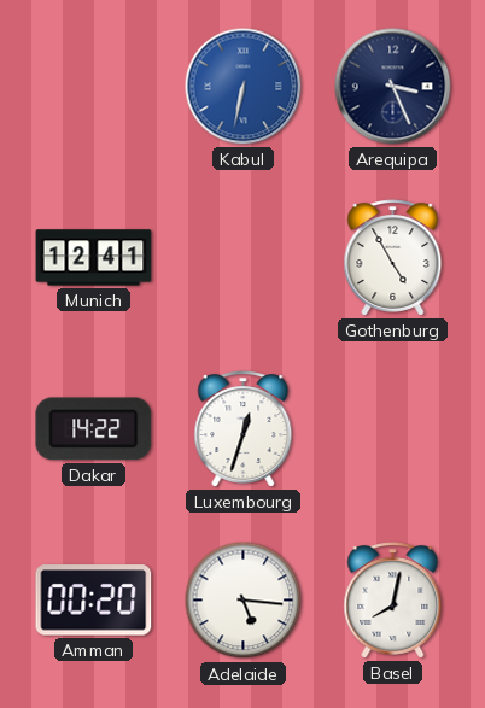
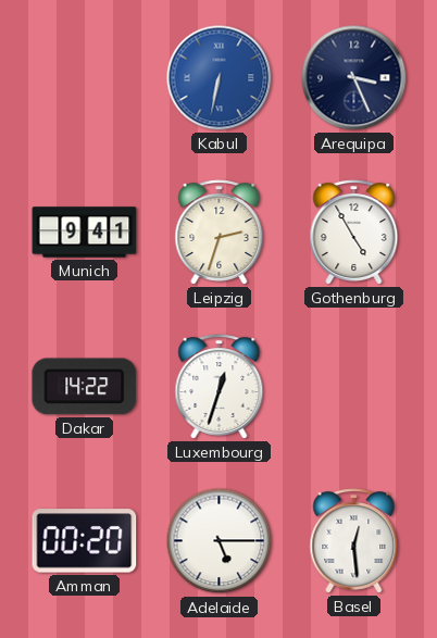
Munich: 12:41 -> 9:41
Leipzig: none -> 2:33
Adelaide: 5:16 -> 5:15
Basel: 8:02 -> 12:29
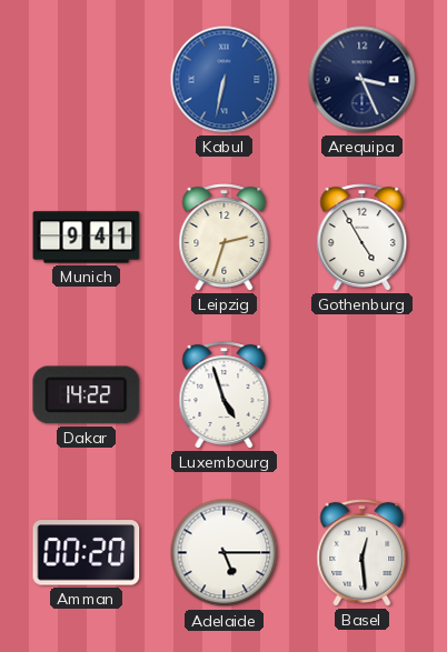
Luxembourg: 12:33 -> 4:57
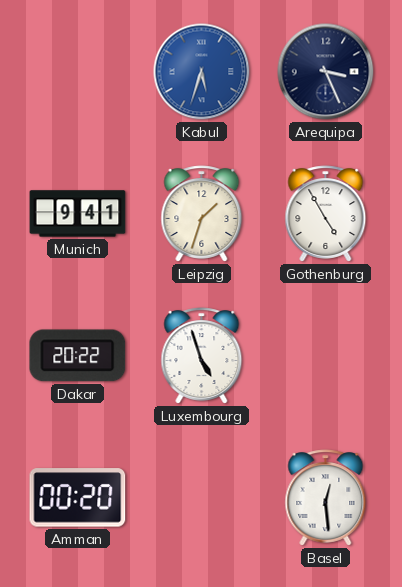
Kabul: 6:32 -> 5:33
Leipzig: 2:33 -> 1:33
Dakar: 14:22 -> 20:22
Adelaide: 5:15 -> none
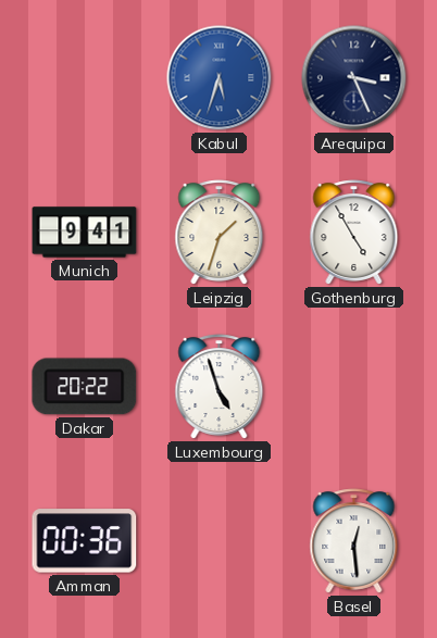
Amman: 00:20 -> 00:36
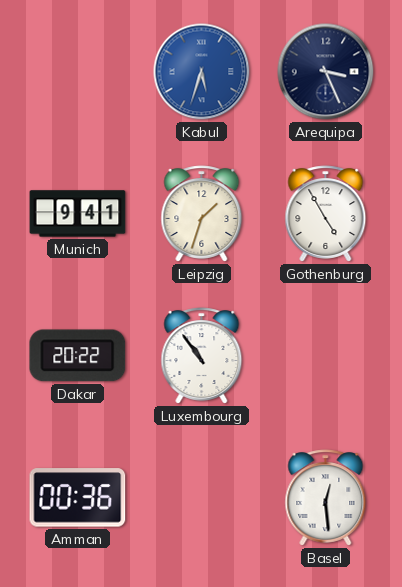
Luxembourg: 4:57 -> 10:54
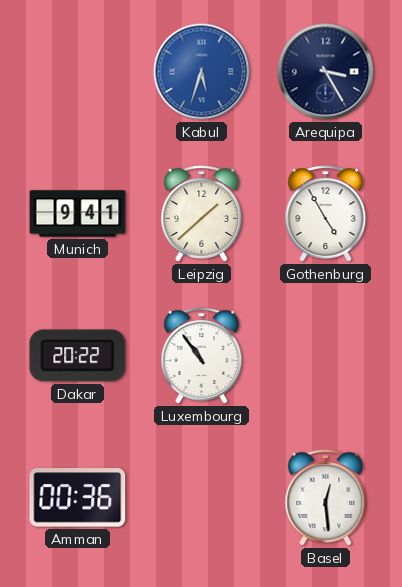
Arequipa: 3:26 -> 3:25
Leipzig: 1:33 -> 1:38
